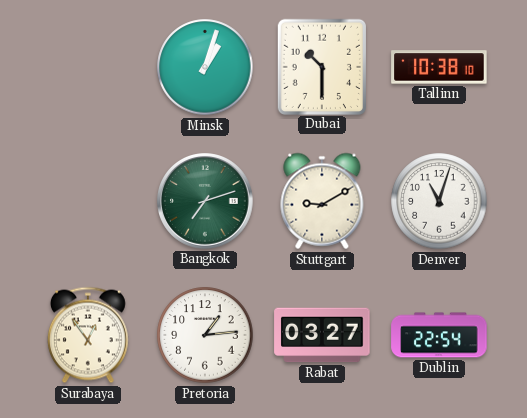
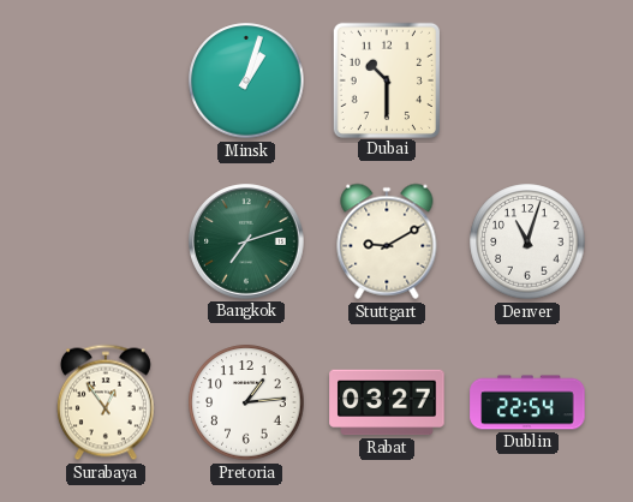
Tallinn: 10:38 -> none
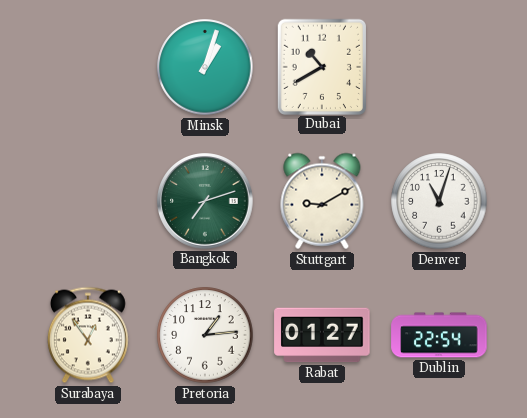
Dubai: 10:30 -> 10:40
Rabat: 03:27 -> 01:27
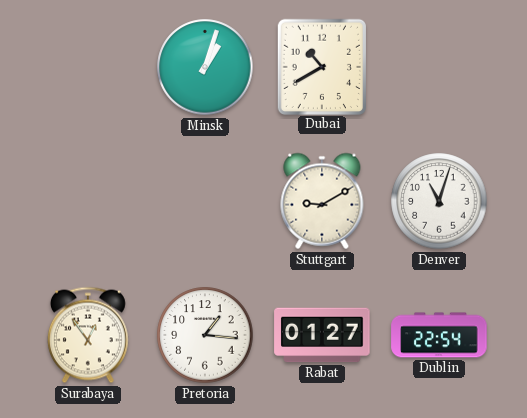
Bangkok: 7:12 -> none
Pretoria: 1:14 -> 1:16
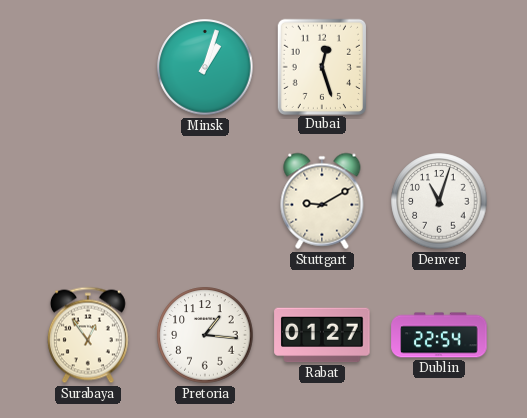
Dubai: 10:40 -> 12:27
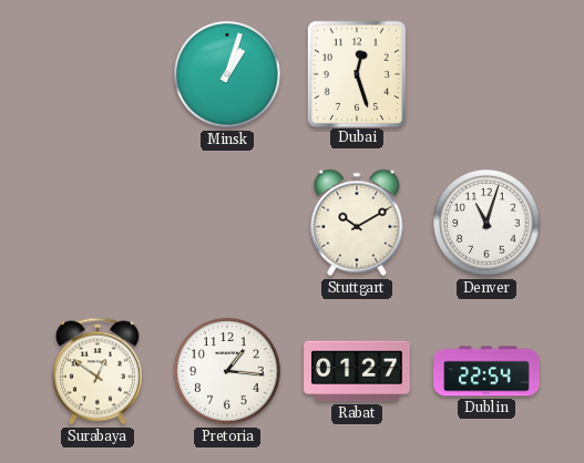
Stuttgart: 9:10 -> 10:10
Surabaya: 12:54 -> 12:51
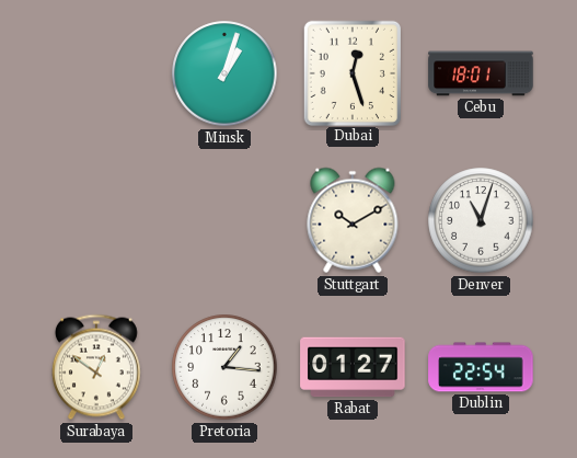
Cebu: none -> 18:01
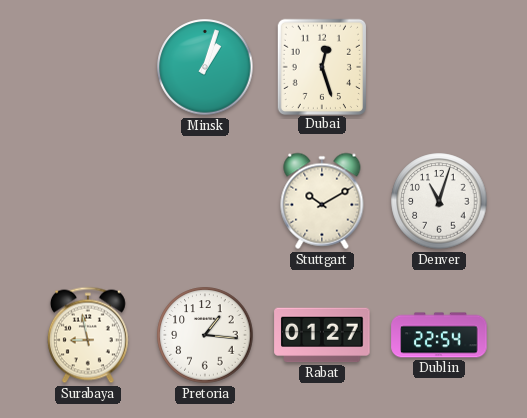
Cebu: 18:01 -> none
Surabaya: 12:51 -> 8:58
